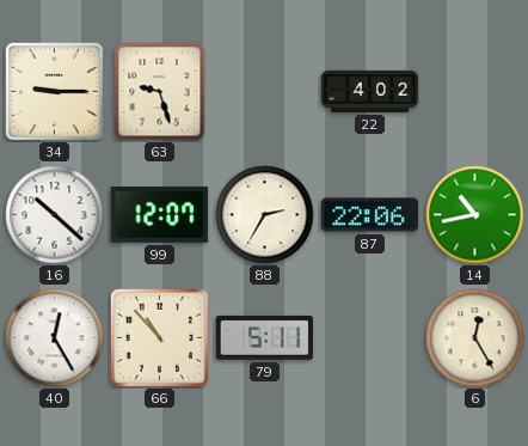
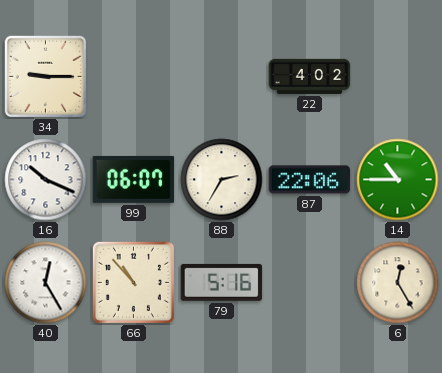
63: 9:27 -> none
16: 10:22 -> 10:19
99: 12:07 -> 06:07
14: 10:43 -> 10:45
79: 5:11 -> 5:16
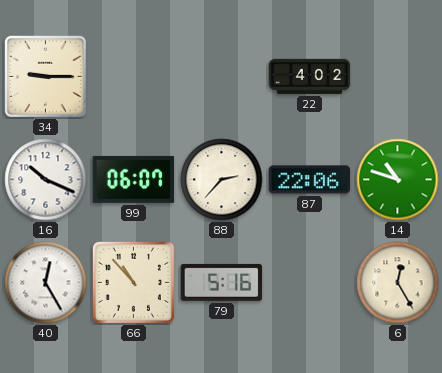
88: 2:35 -> 2:37
14: 10:45 -> 10:48
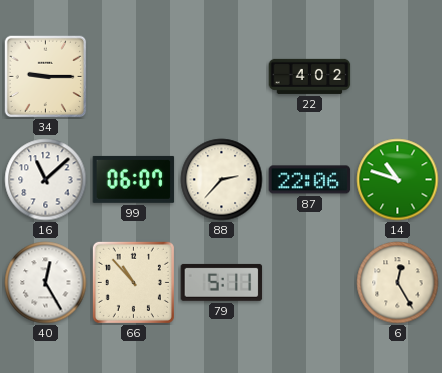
16: 10:19 -> 11:08
79: 5:16 -> 5:11
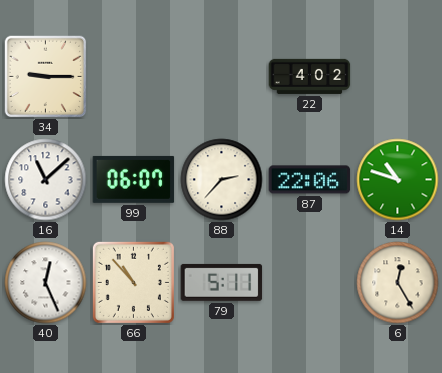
40: 12:25 -> 12:26
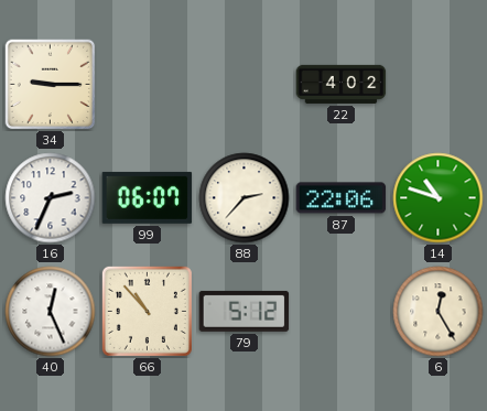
16: 11:08 -> 2:34
79: 5:11 -> 5:12
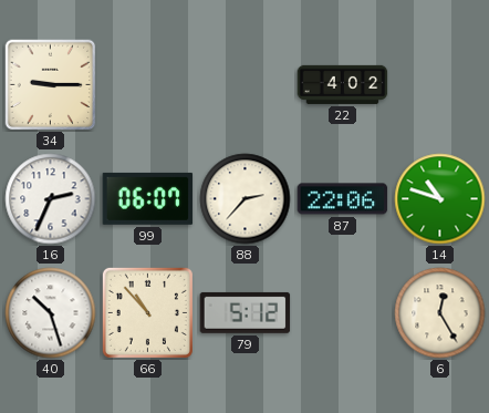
40: 12:26 -> 10:27
